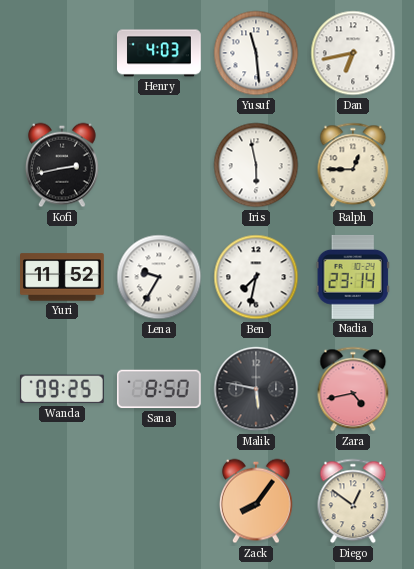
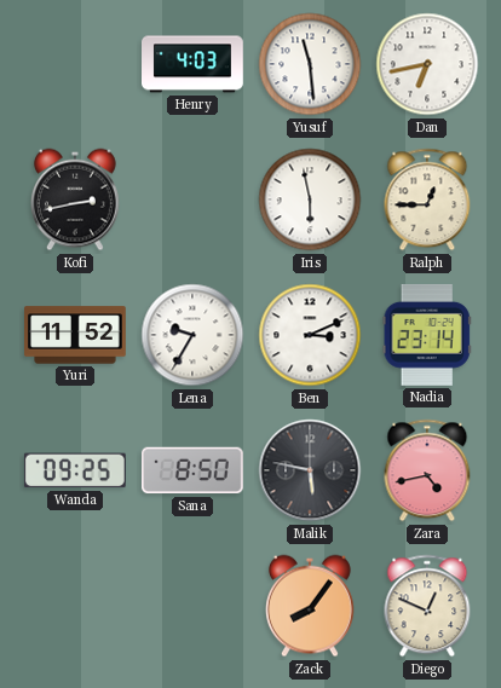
Ben: 7:32 -> 3:11
Diego: 12:51 -> 12:49
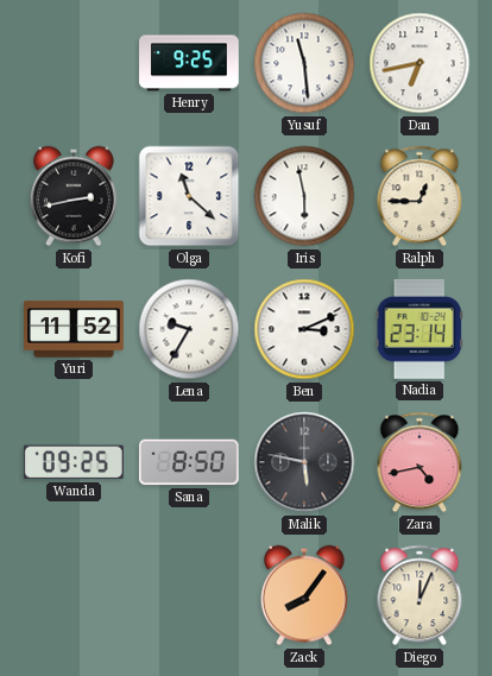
Henry: 4:03 -> 9:25
Olga: none -> 11:22
Diego: 12:49 -> 12:04
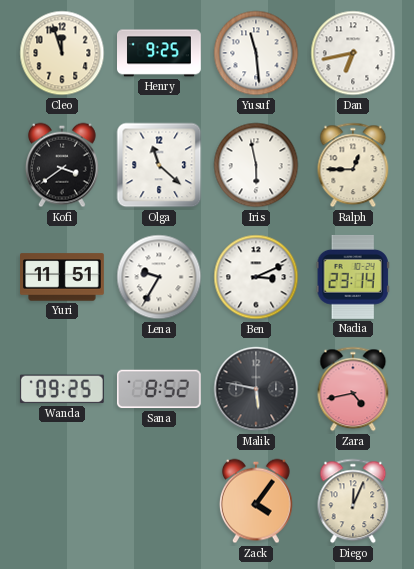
Cleo: none -> 11:57
Kofi: 2:43 -> 3:39
Yuri: 11:52 -> 11:51
Sana: 8:50 -> 8:52
Zack: 8:06 -> 4:06
